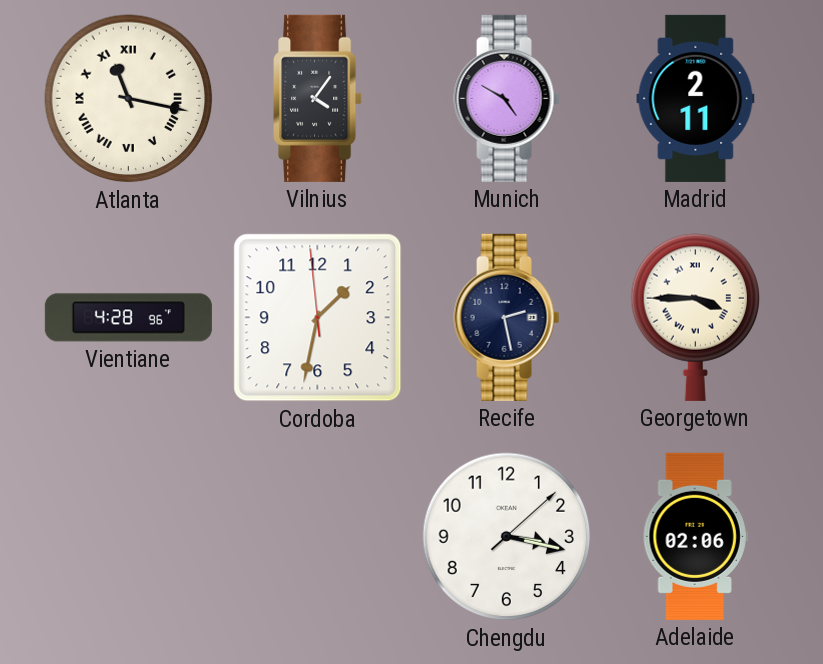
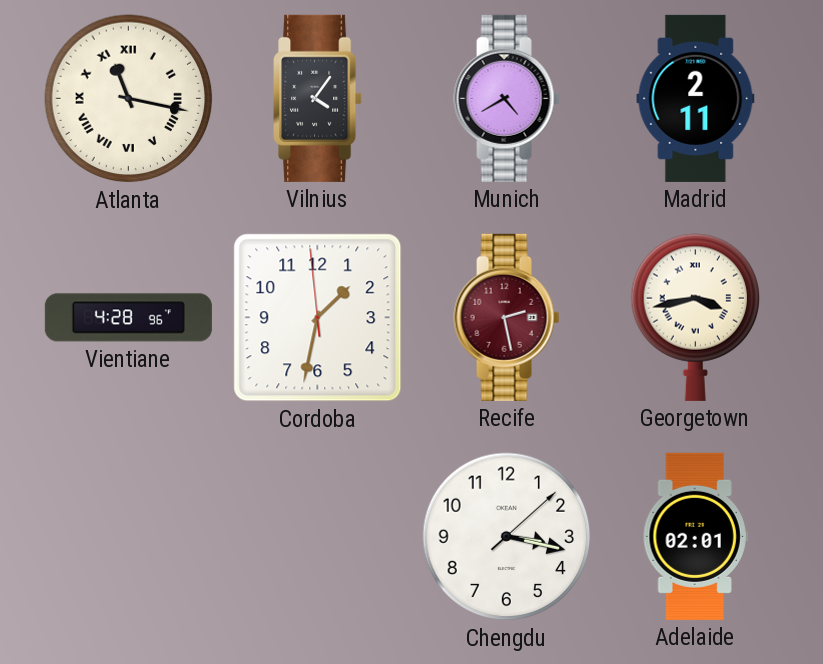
Munich: 4:50 -> 4:40
Recife dial: navy -> burgundy
Georgetown: 3:45 -> 3:43
Adelaide: 02:06 -> 02:01
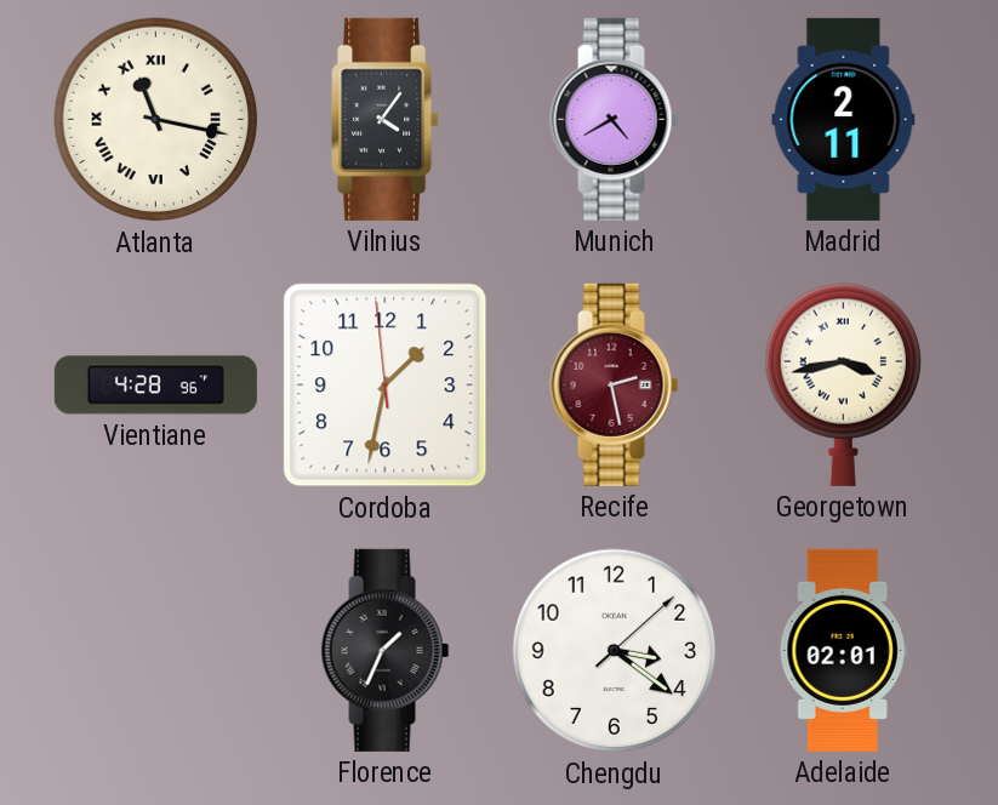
Florence: none -> 1:34
Chengdu: 3:17 -> 3:21
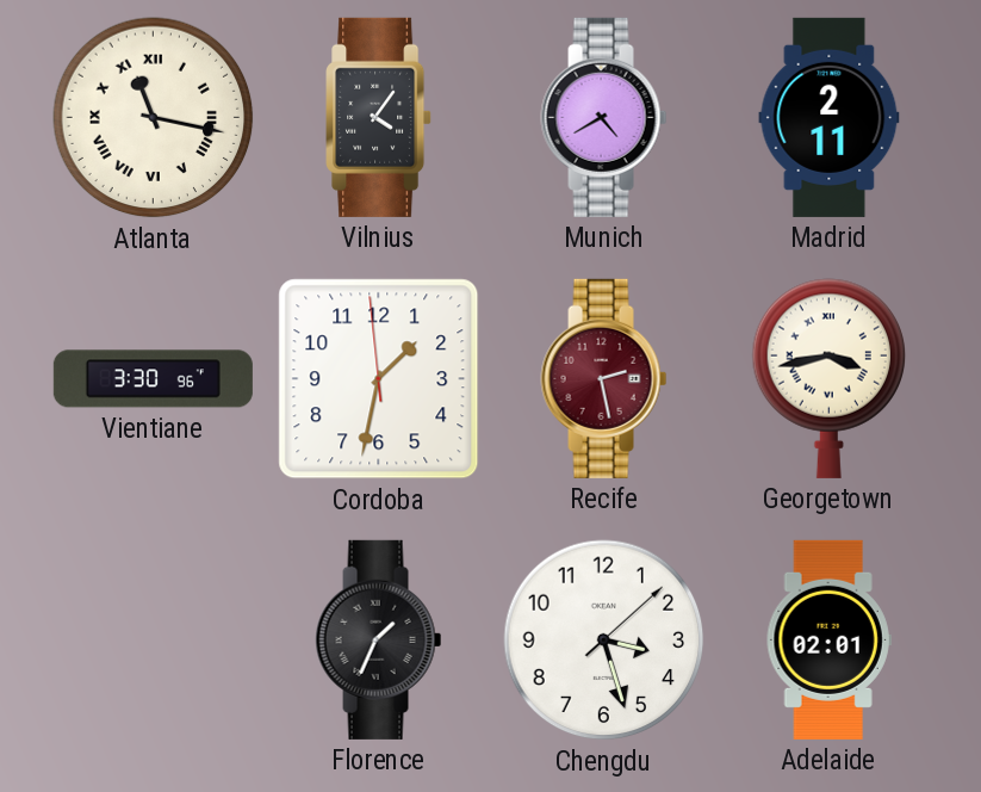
Vientiane: 4:28 -> 3:30
Chengdu: 3:21 -> 3:27
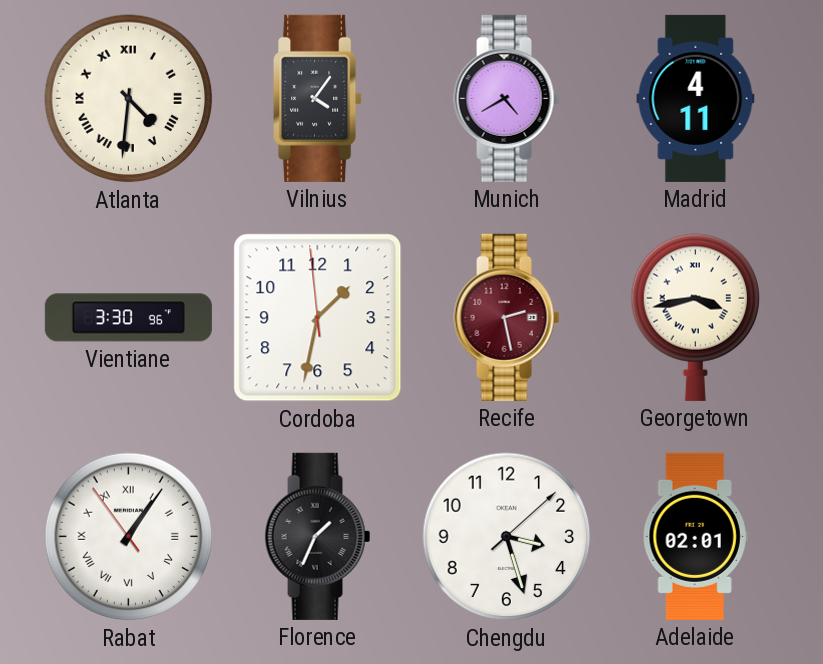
Atlanta: 11:17 -> 4:31
Madrid: 2:11 -> 4:11
Rabat: none -> 1:05
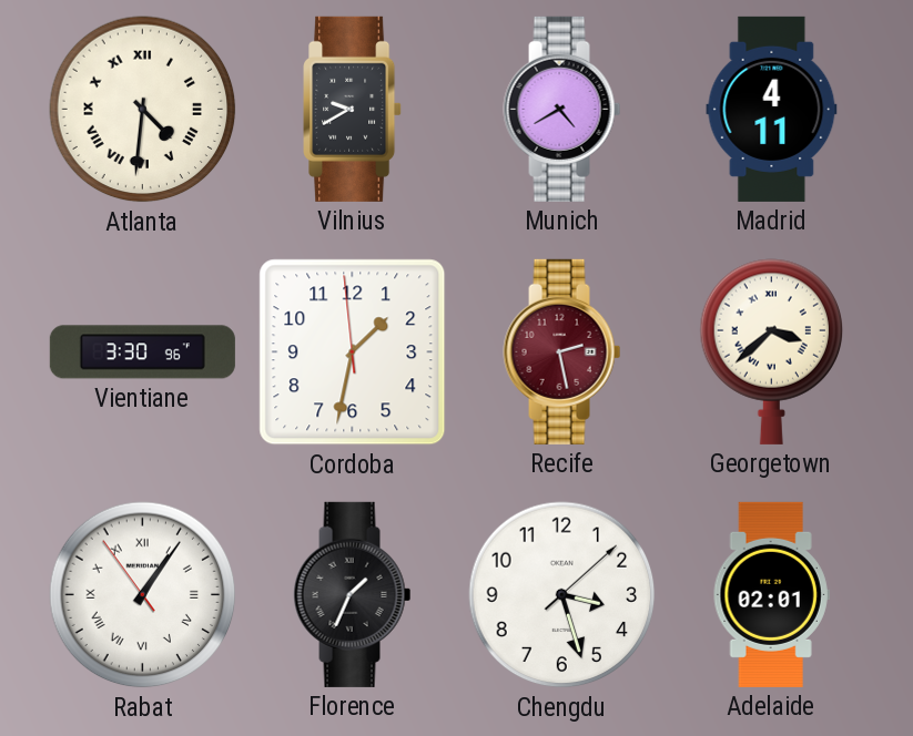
Vilnius: 4:06 -> 9:40
Georgetown: 3:43 -> 3:38
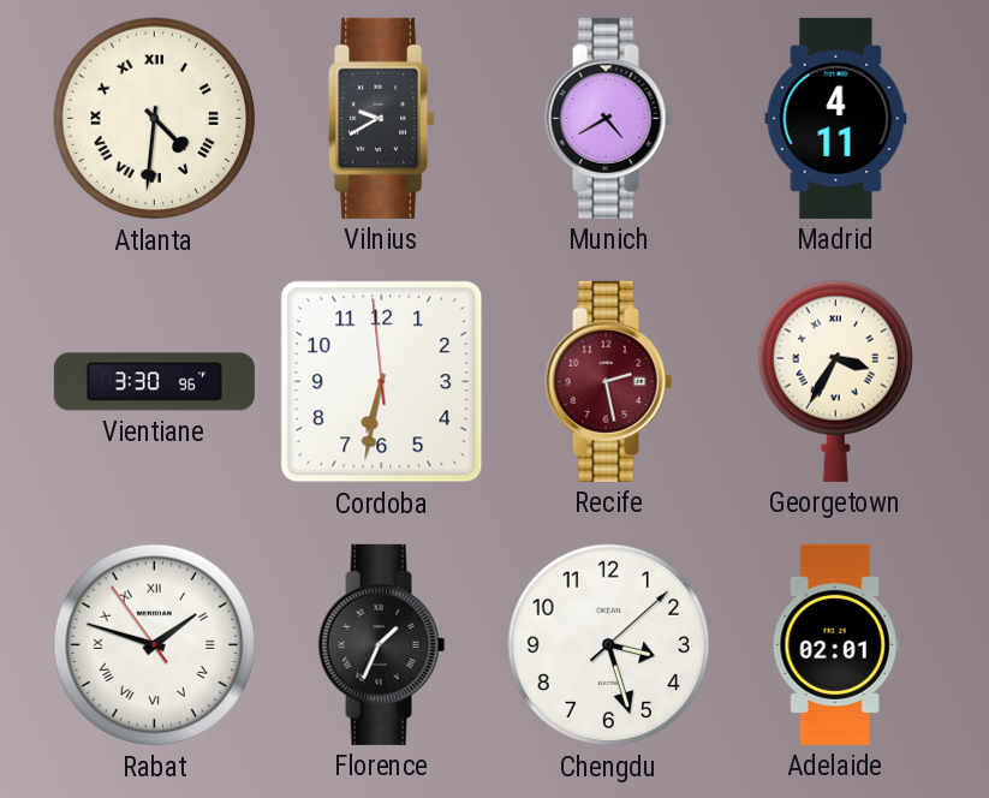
Cordoba: 1:31 -> 6:31
Georgetown: 3:38 -> 3:35
Rabat: 1:05 -> 1:47
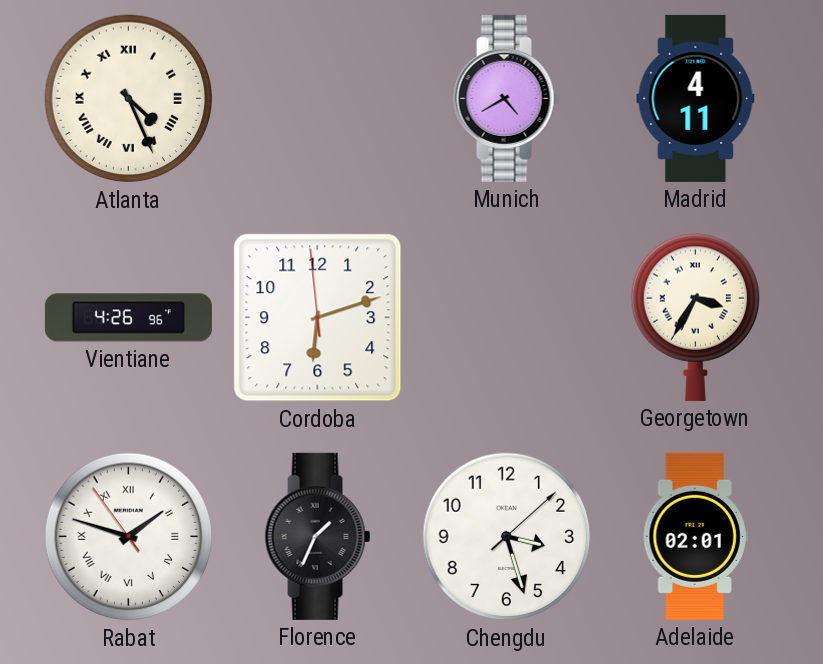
Atlanta: 4:31 -> 4:26
Vilnius: 9:40 -> none
Vientiane: 3:30 -> 4:26
Cordoba: 6:31 -> 6:11
Recife: 2:28 -> none
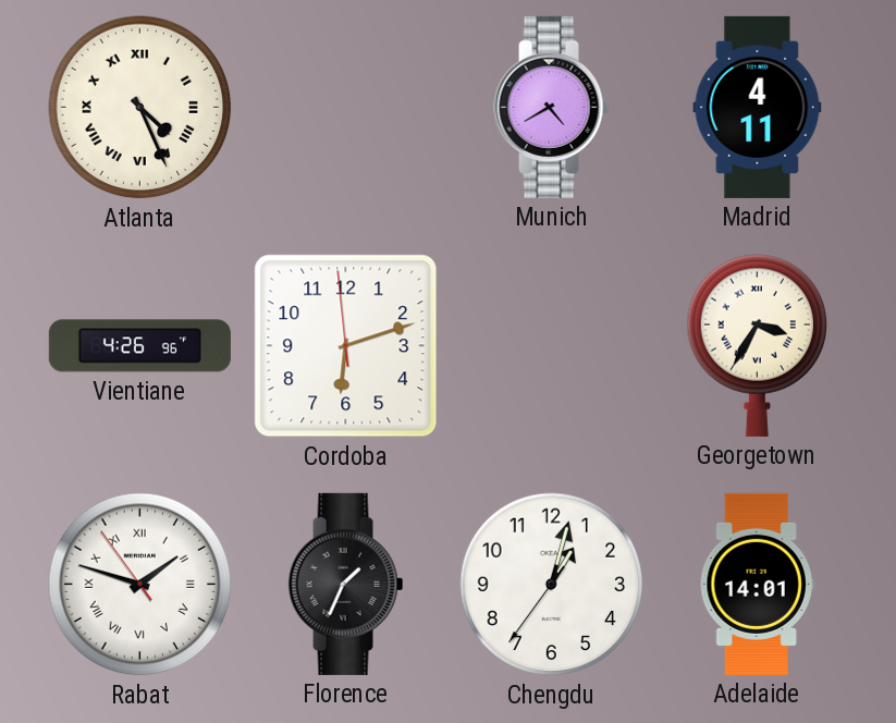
Chengdu: 3:27 -> 1:02
Adelaide: 02:01 -> 14:01
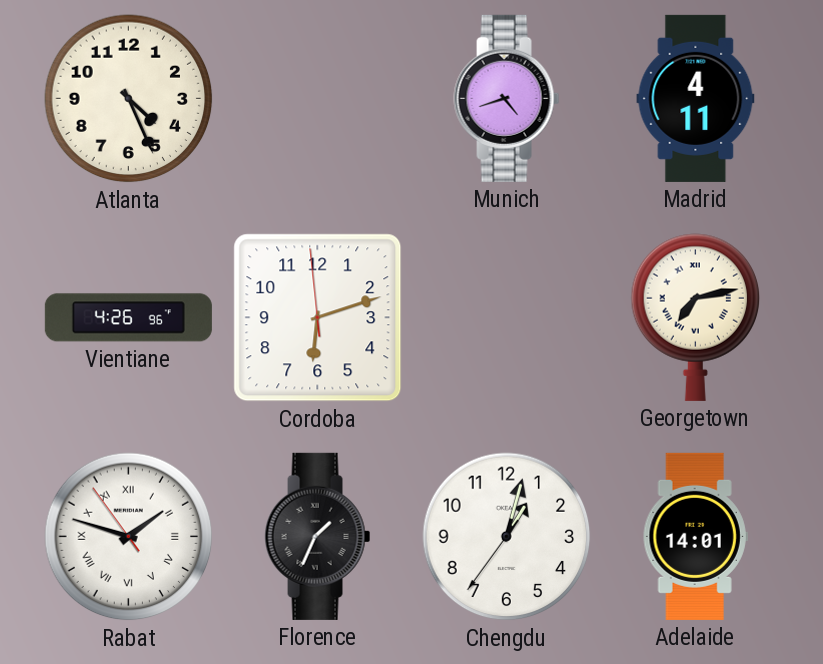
Atlanta numerals: Roman -> Arabic
Munich: 4:40 -> 4:42
Georgetown: 3:35 -> 7:13
